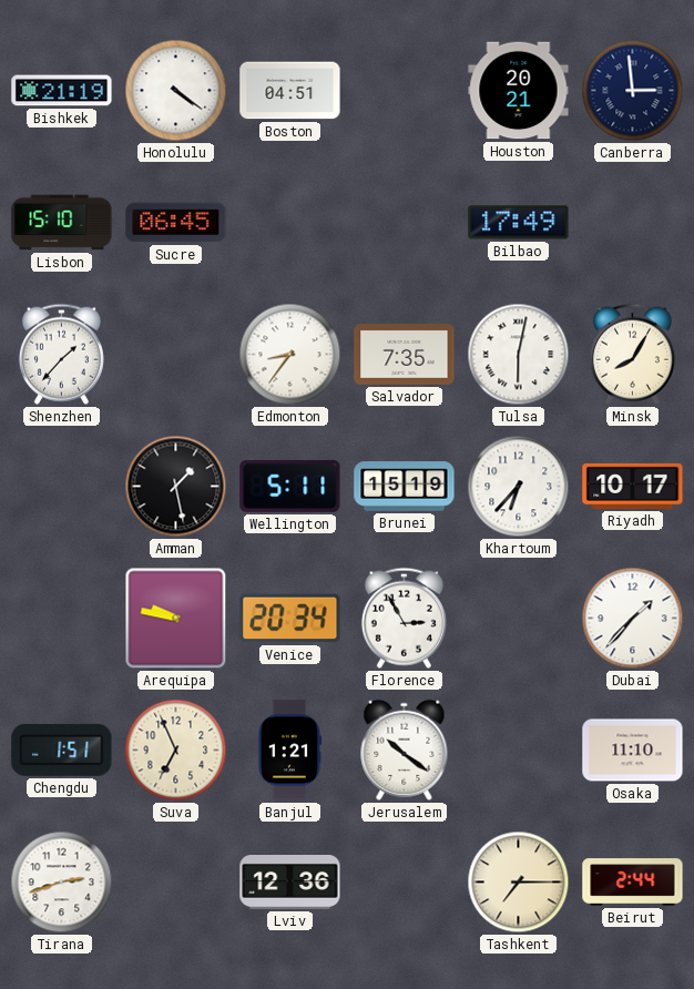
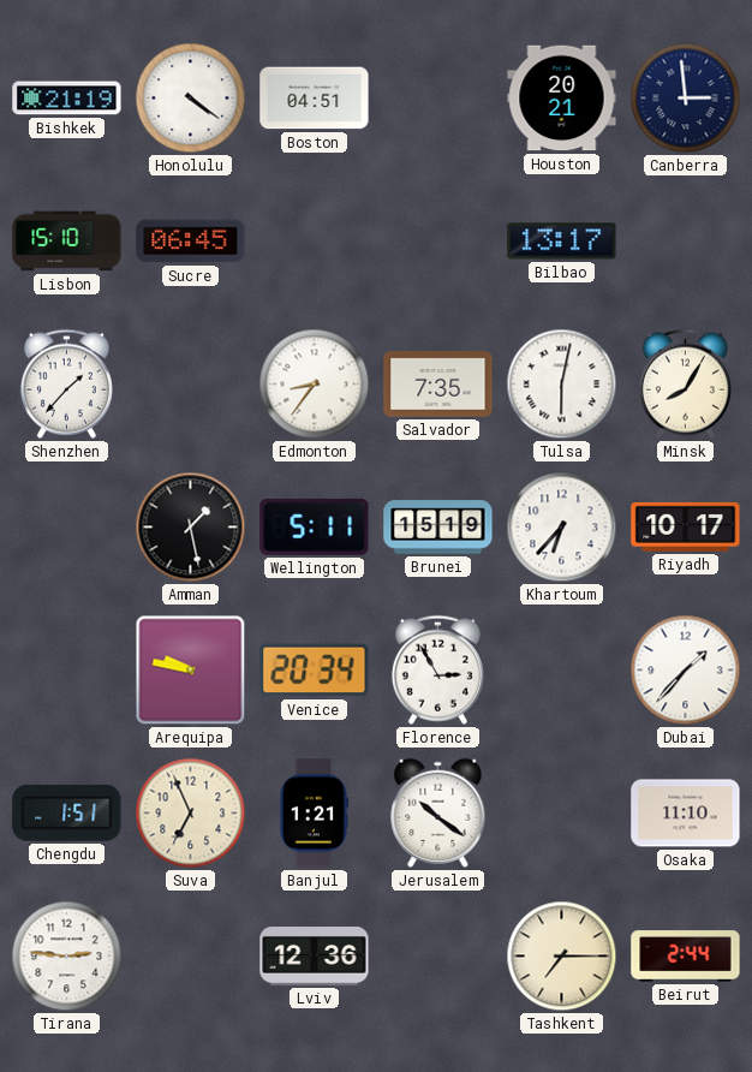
Bilbao: 17:49 -> 13:17
Tirana: 2:42 -> 2:46
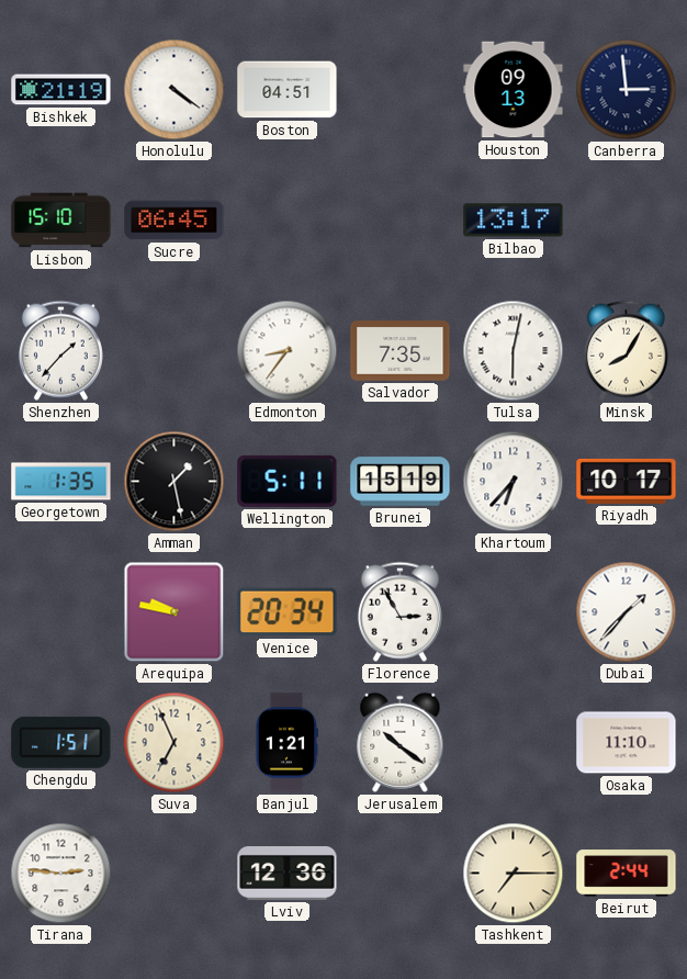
Houston: 20:21 -> 09:13
Georgetown: none -> 1:35
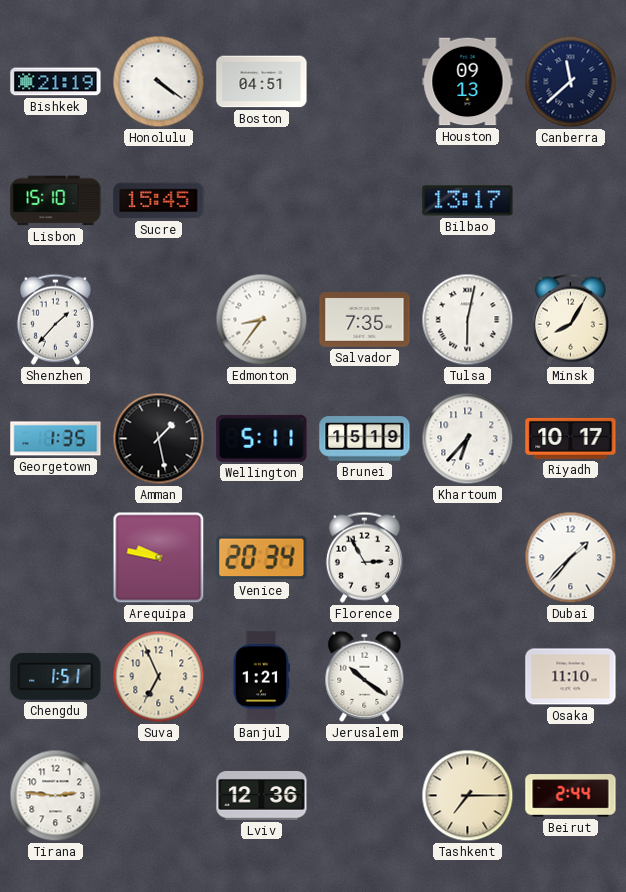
Canberra: 2:59 -> 11:38
Sucre: 06:45 -> 15:45
